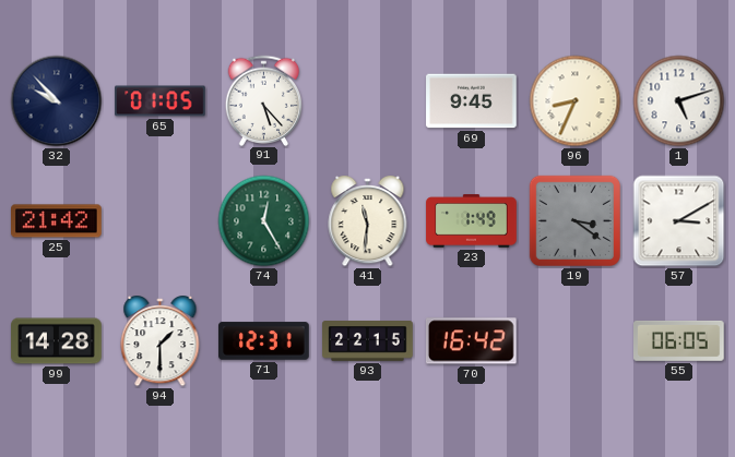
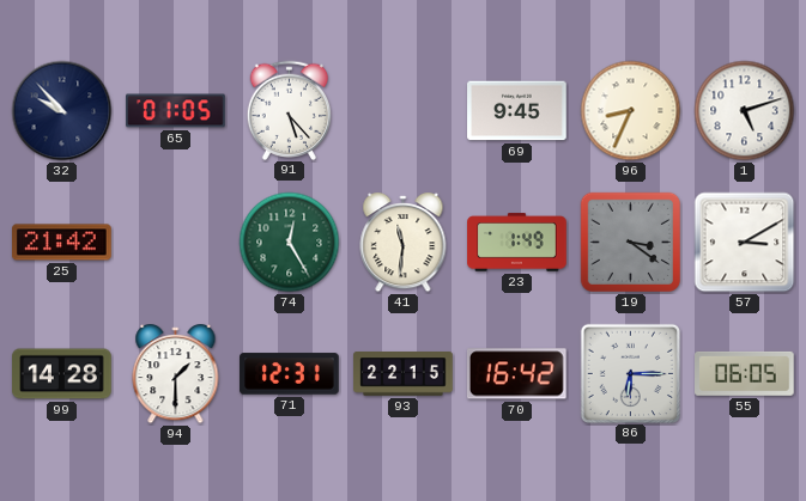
86: none -> 6:15
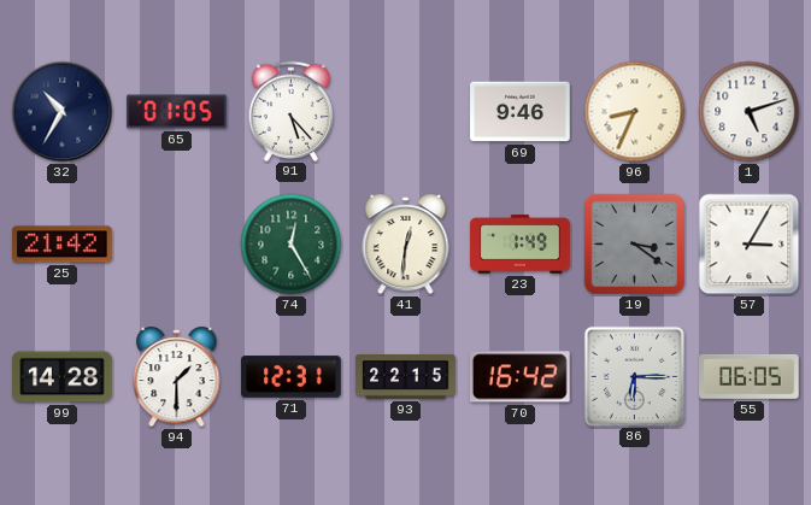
32: 9:53 -> 10:35
69: 9:45 -> 9:46
41: 11:31 -> 12:31
57: 3:10 -> 3:05
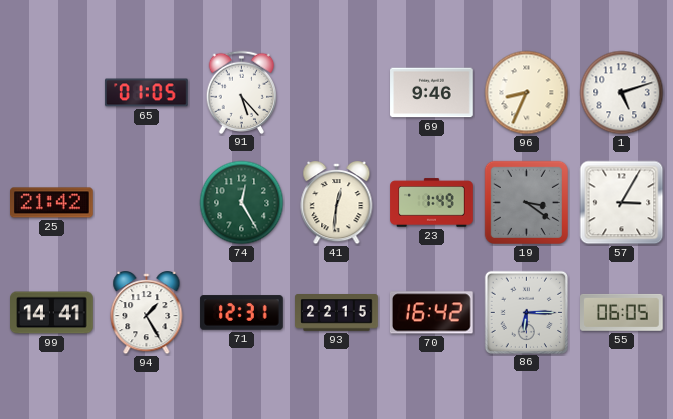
32: 10:35 -> none
99: 14:28 -> 14:41
94: 1:30 -> 1:25
